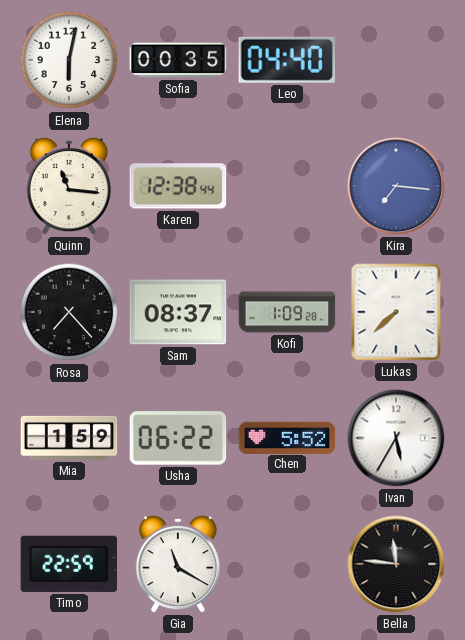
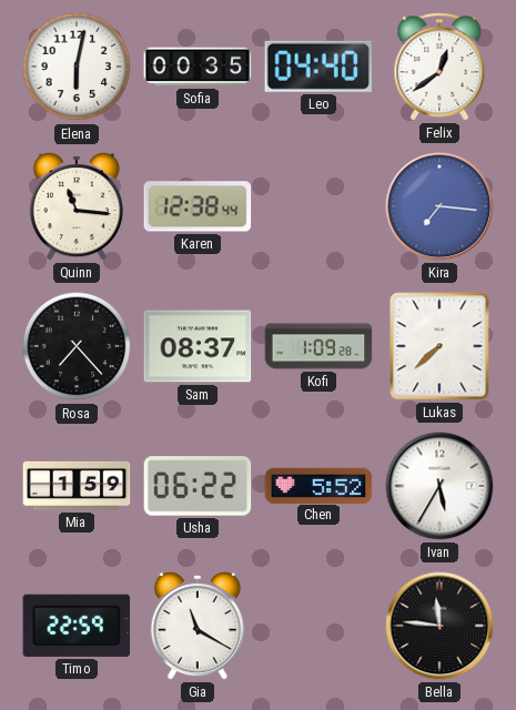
Felix: none -> 12:39
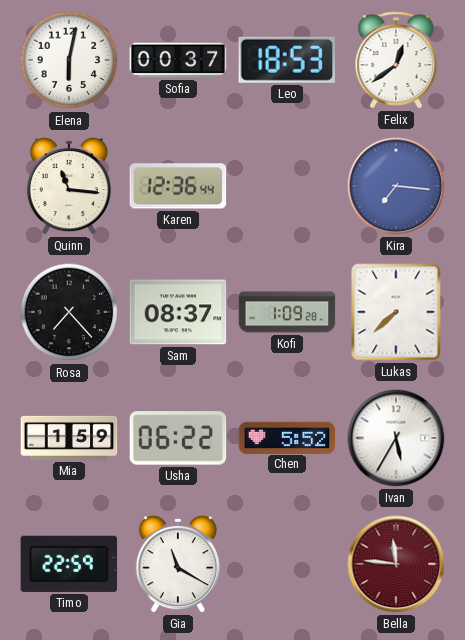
Sofia: 00:35 -> 00:37
Leo: 04:40 -> 18:53
Karen: 12:38 -> 12:36
Bella dial: black -> burgundy
